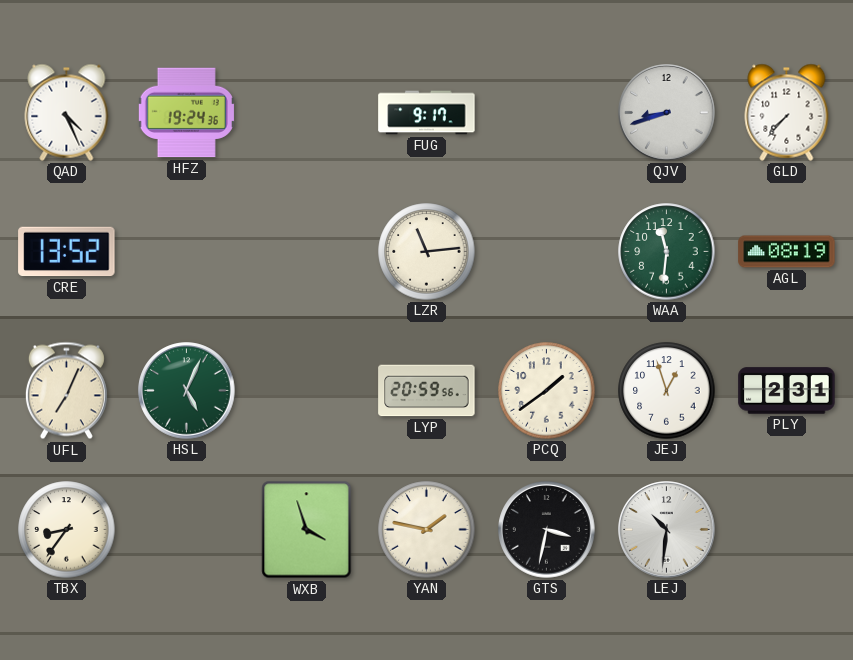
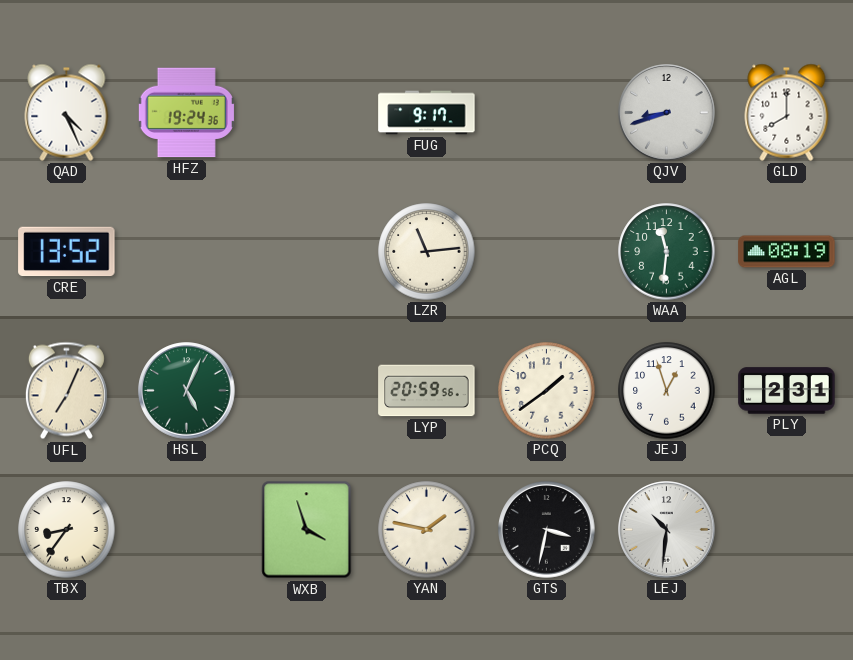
GLD: 7:37 -> 8:00
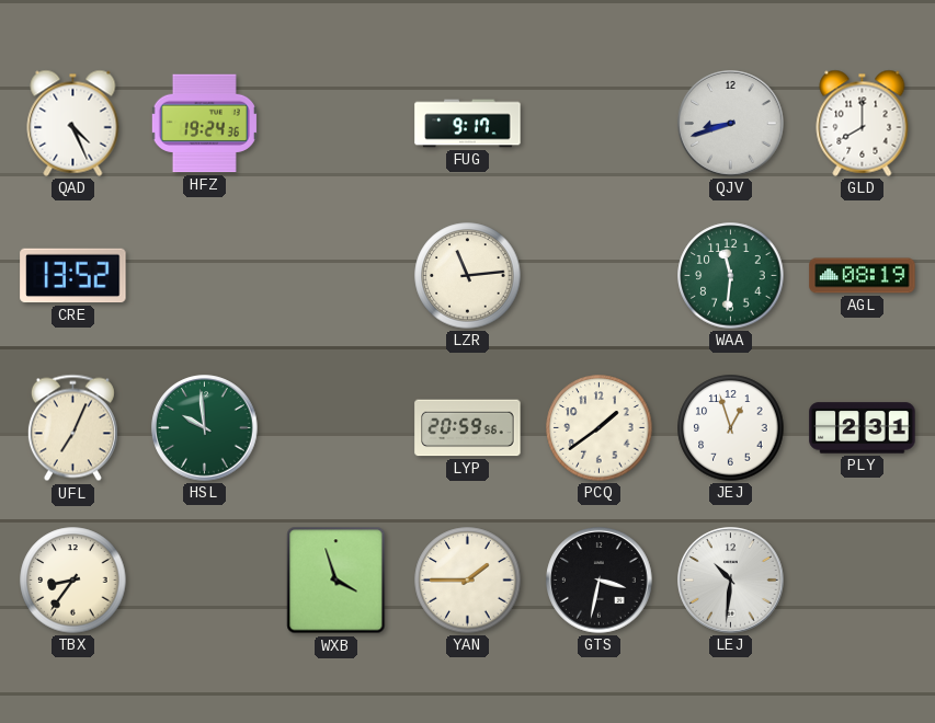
HSL: 5:04 -> 9:59
YAN: 1:47 -> 1:45
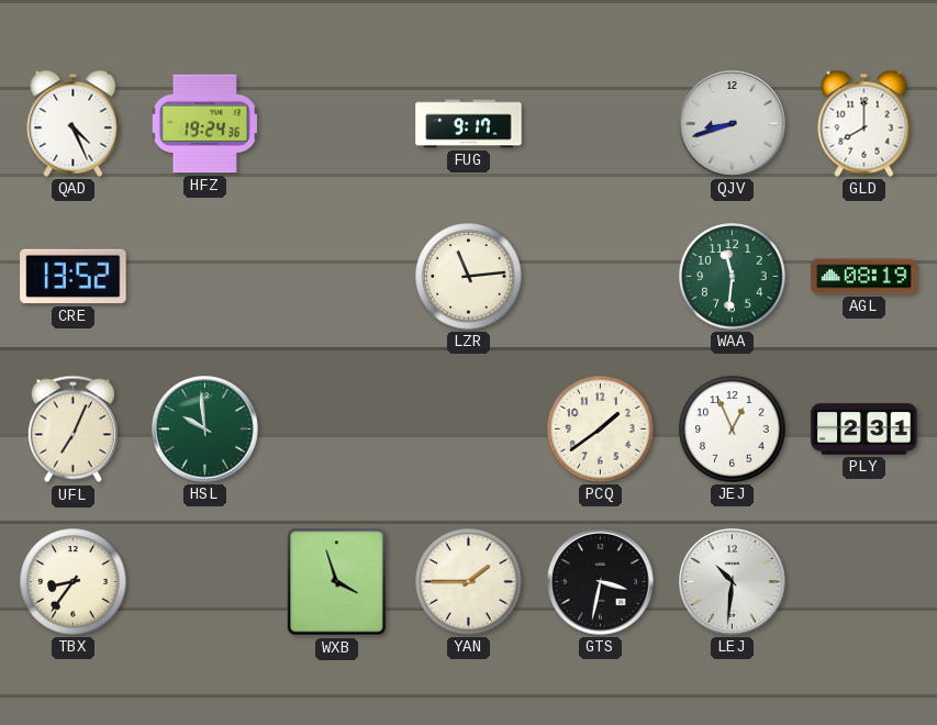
LYP: 20:59 -> none
JEJ: 12:57 -> 12:56
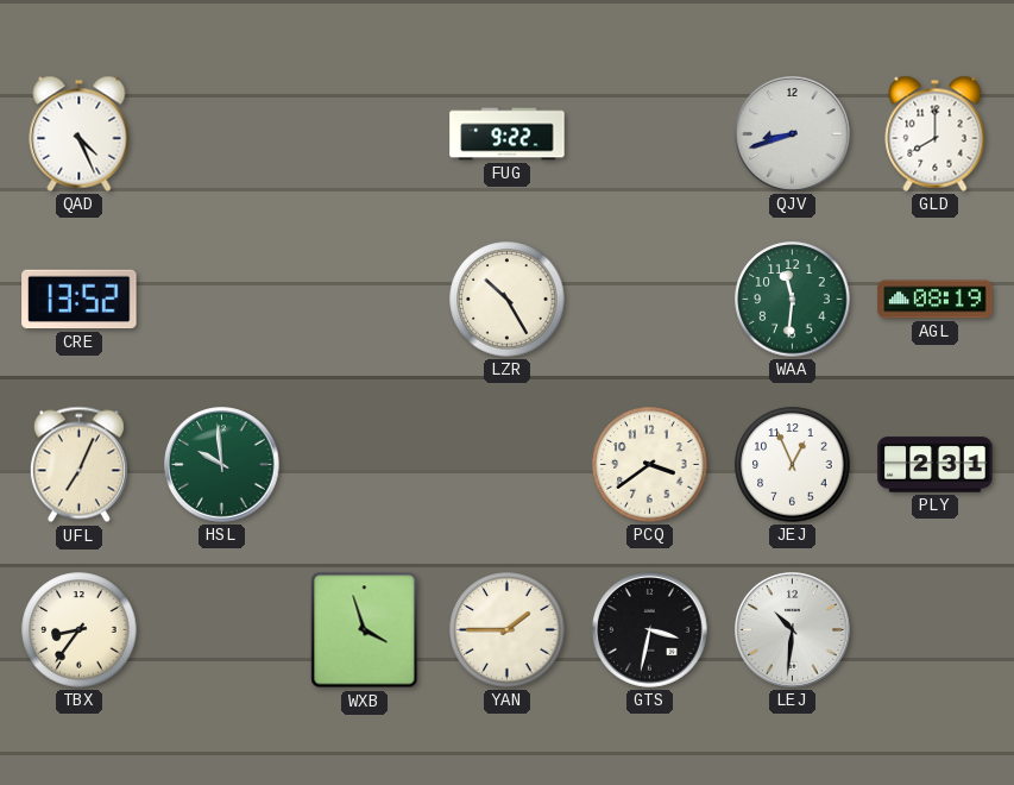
HFZ: 19:24 -> none
FUG: 9:17 -> 9:22
LZR: 11:14 -> 10:25
PCQ: 1:39 -> 3:39
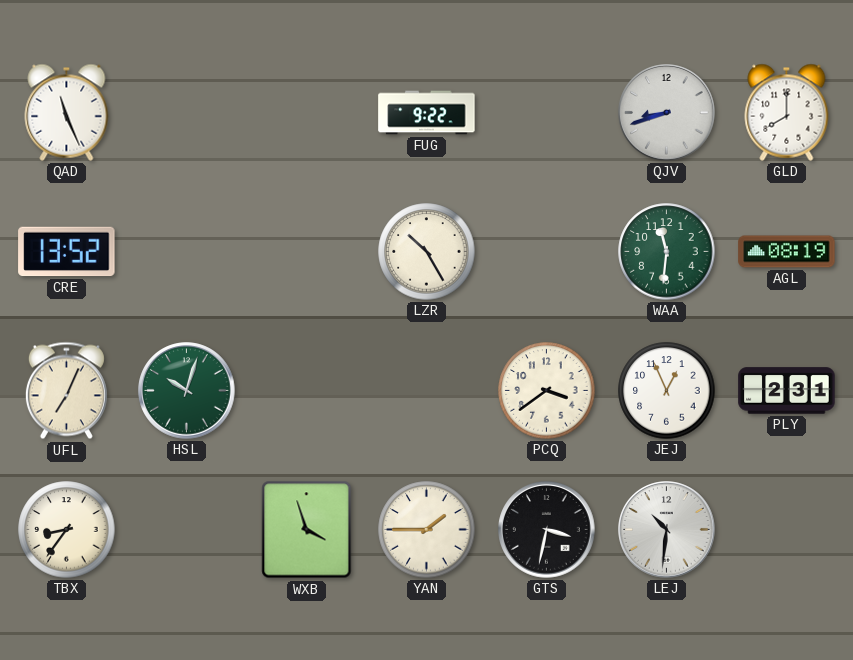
QAD: 4:26 -> 11:26
HSL: 9:59 -> 10:03
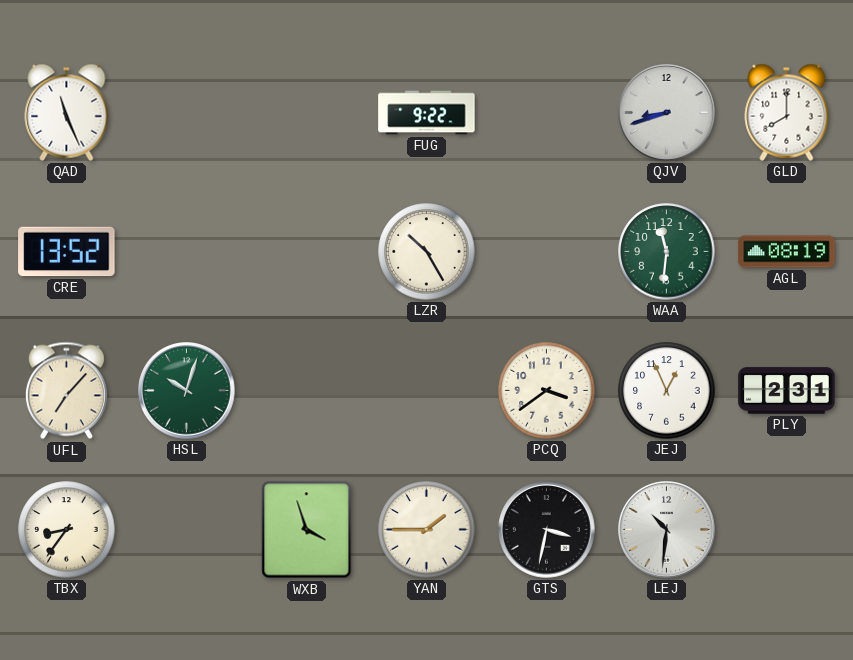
UFL: 7:04 -> 7:07
